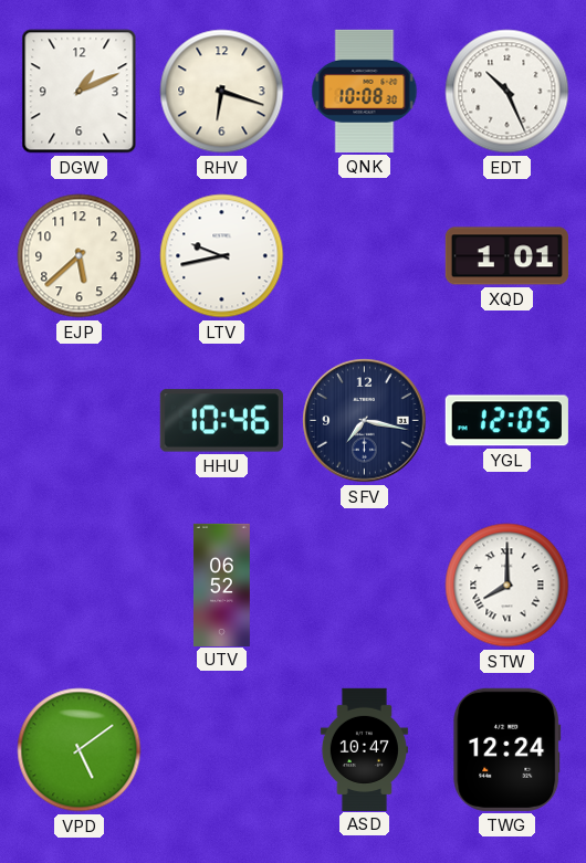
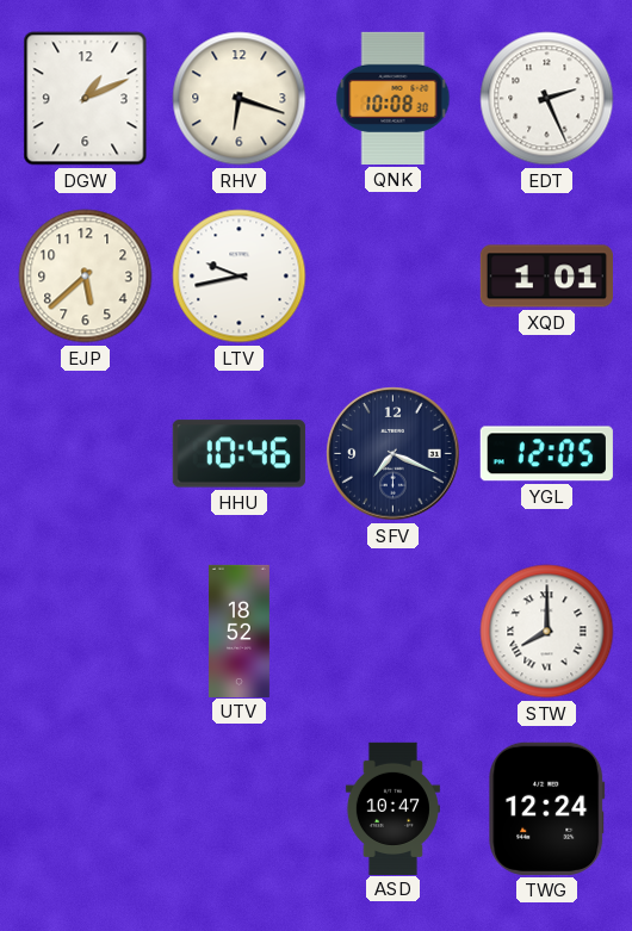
EDT: 10:26 -> 2:26
SFV: 7:17 -> 7:19
UTV: 06:52 -> 18:52
VPD: 5:09 -> none
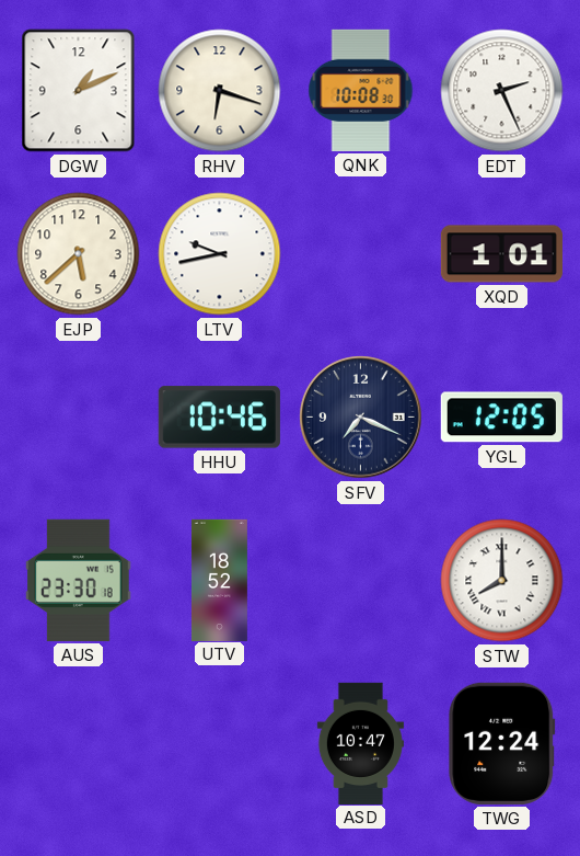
AUS: none -> 23:30
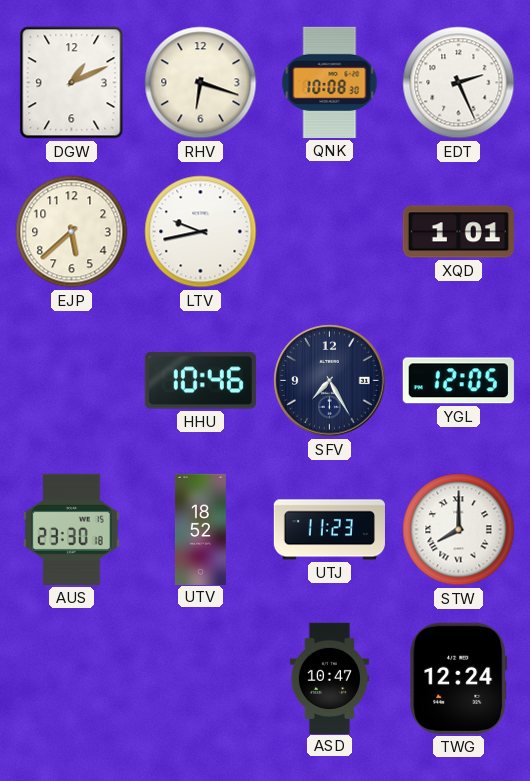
SFV: 7:19 -> 7:25
UTJ: none -> 11:23
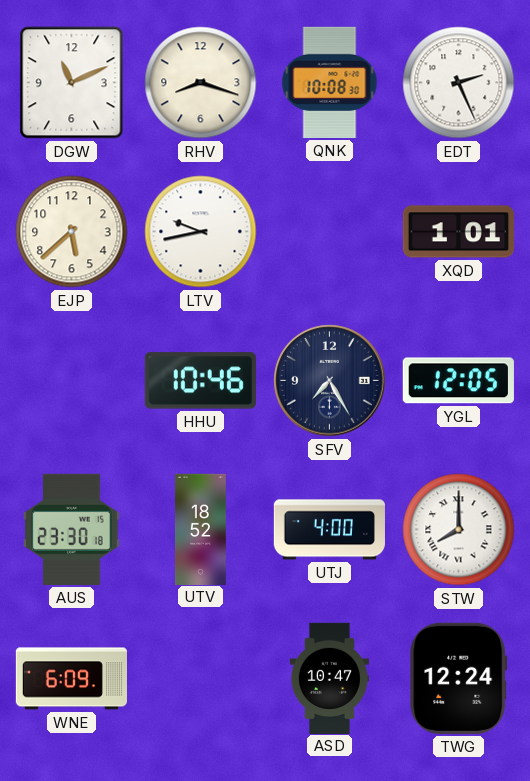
DGW: 1:11 -> 11:11
RHV: 6:18 -> 8:18
UTJ: 11:23 -> 4:00
WNE: none -> 6:09
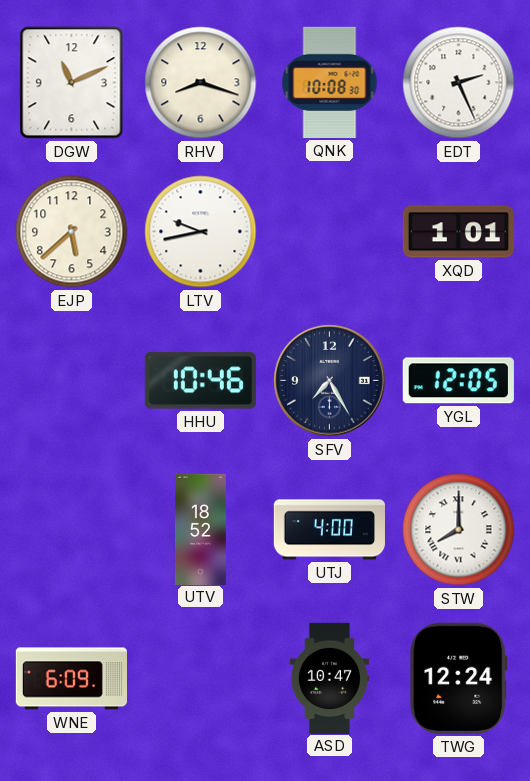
AUS: 23:30 -> none
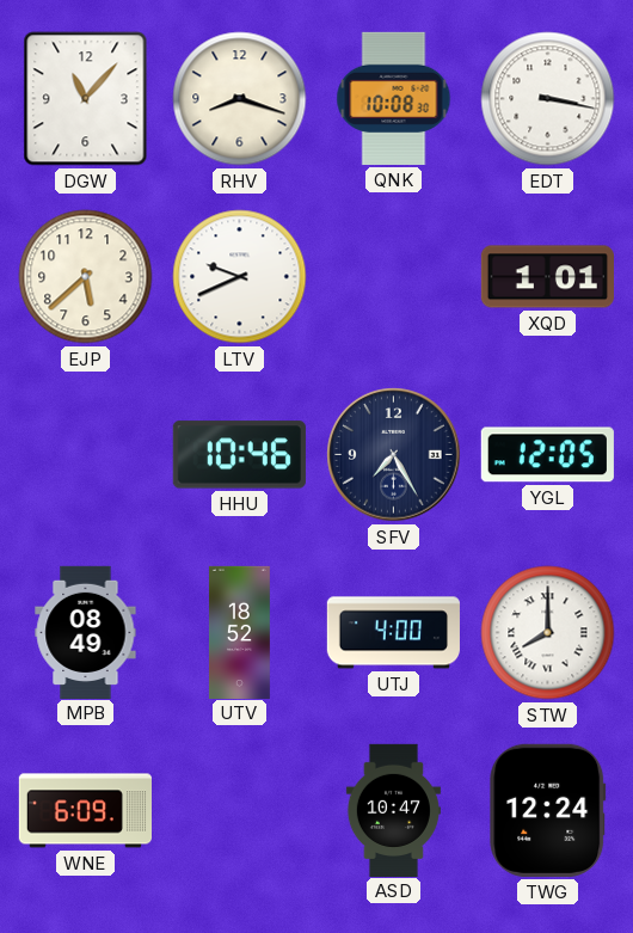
DGW: 11:11 -> 11:07
EDT: 2:26 -> 3:17
LTV: 9:43 -> 9:41
MPB: none -> 08:49
